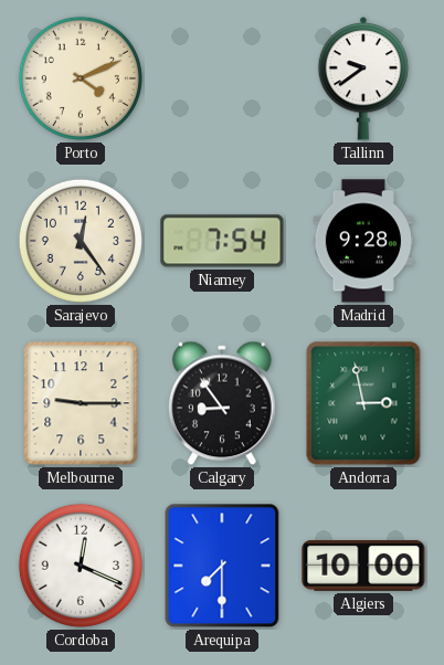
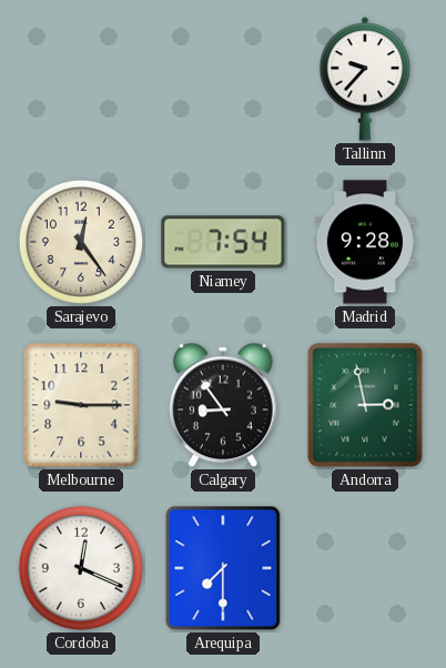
Porto: 4:11 -> none
Tallinn: 9:39 -> 9:37
Algiers: 10:00 -> none
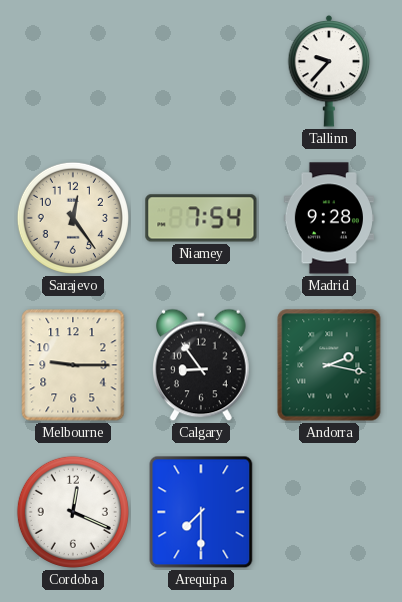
Andorra: 2:58 -> 2:17
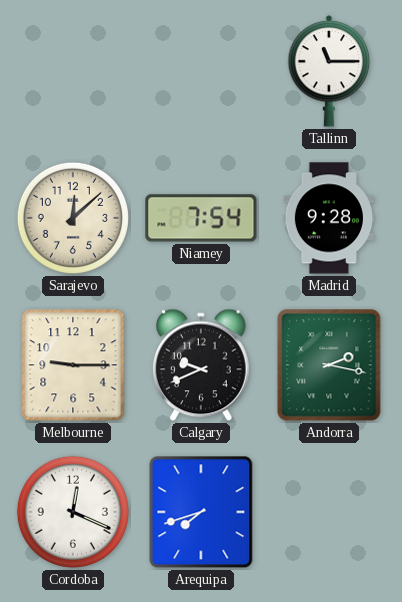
Tallinn: 9:37 -> 11:15
Sarajevo: 12:24 -> 12:08
Calgary: 8:54 -> 9:41
Arequipa: 7:30 -> 7:42
